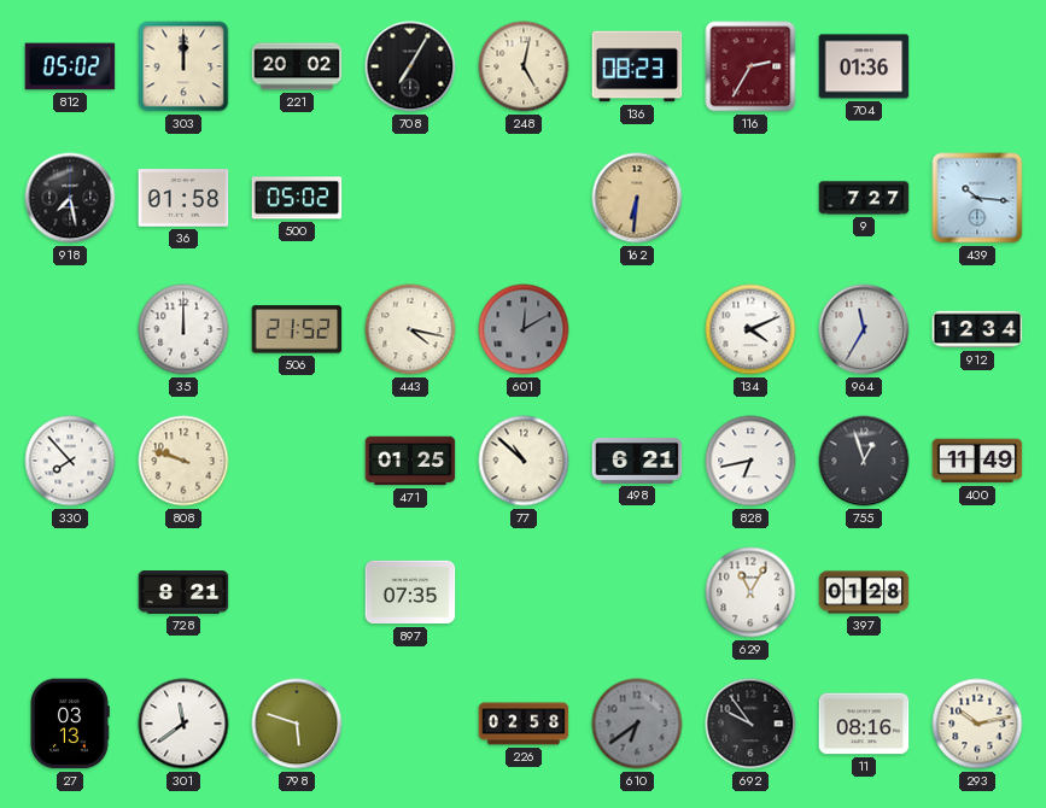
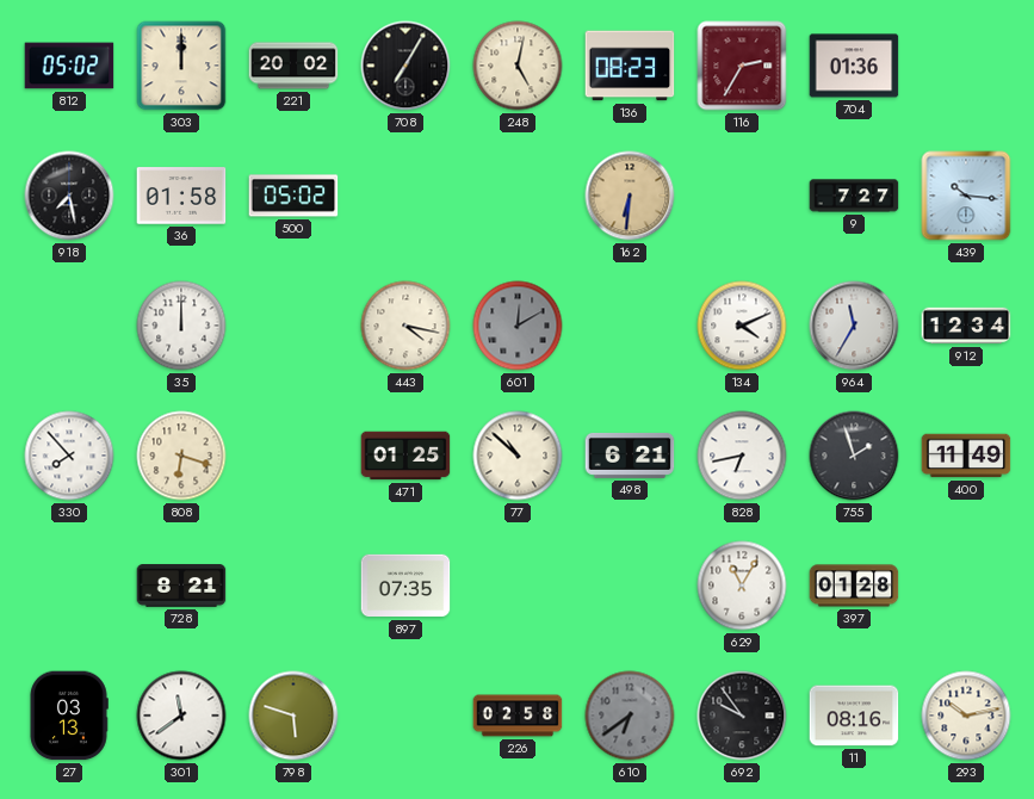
506: 21:52 -> none
808: 9:48 -> 6:18
755: 12:57 -> 1:57
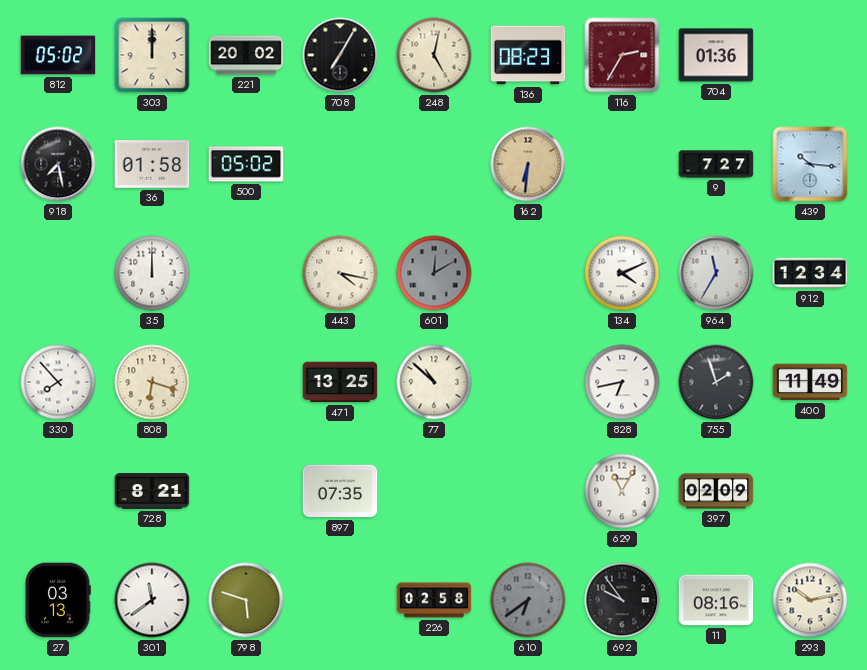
471: 01:25 -> 13:25
498: 6:21 -> none
397: 01:28 -> 02:09
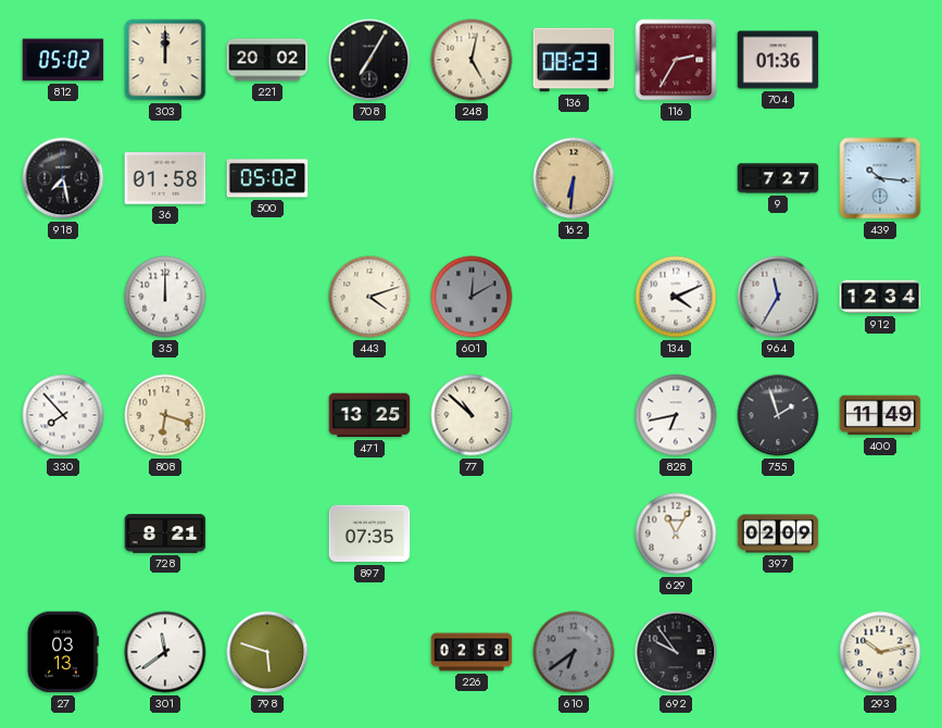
443: 4:17 -> 4:12
11: 08:16 -> none
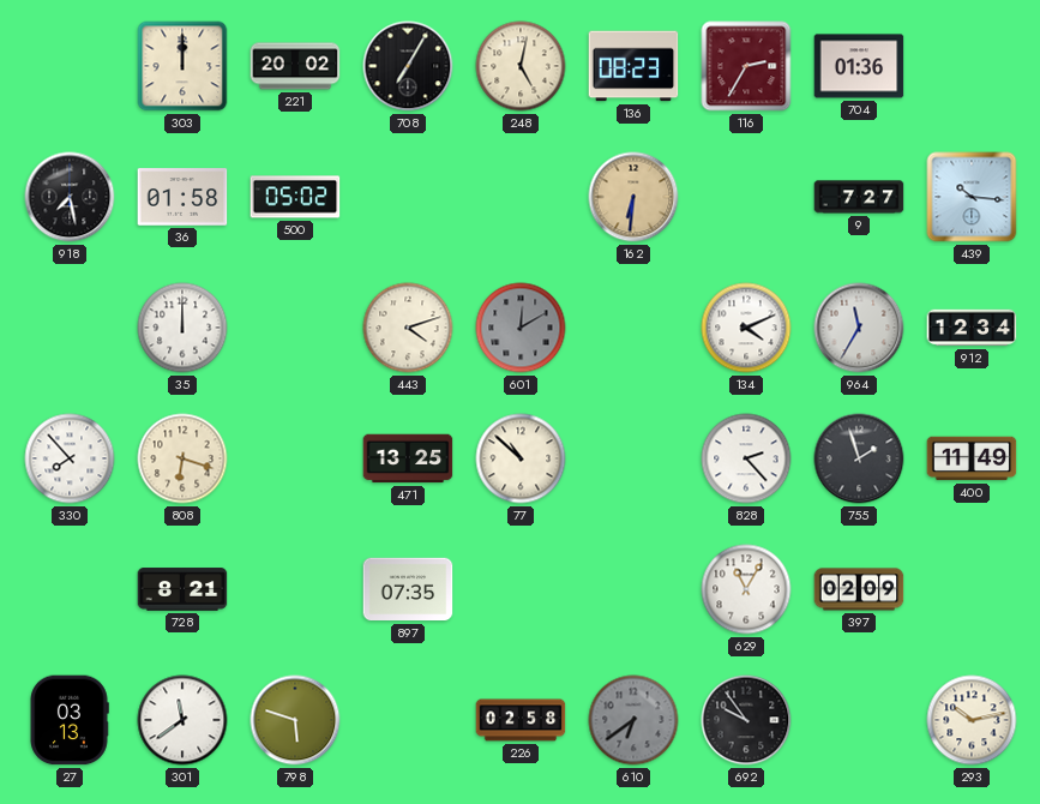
812: 05:02 -> none
828: 6:43 -> 2:23
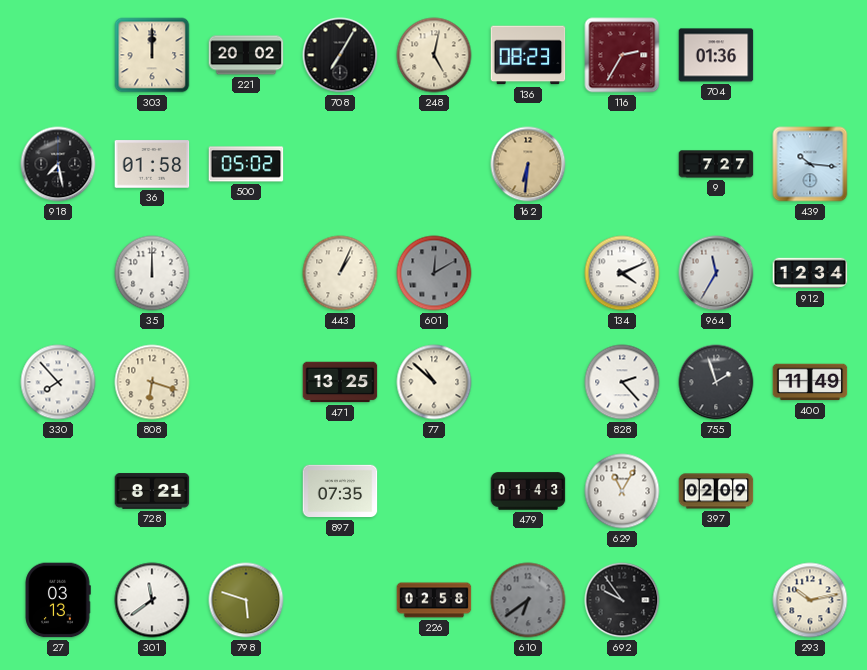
443: 4:12 -> 1:04
479: none -> 01:43
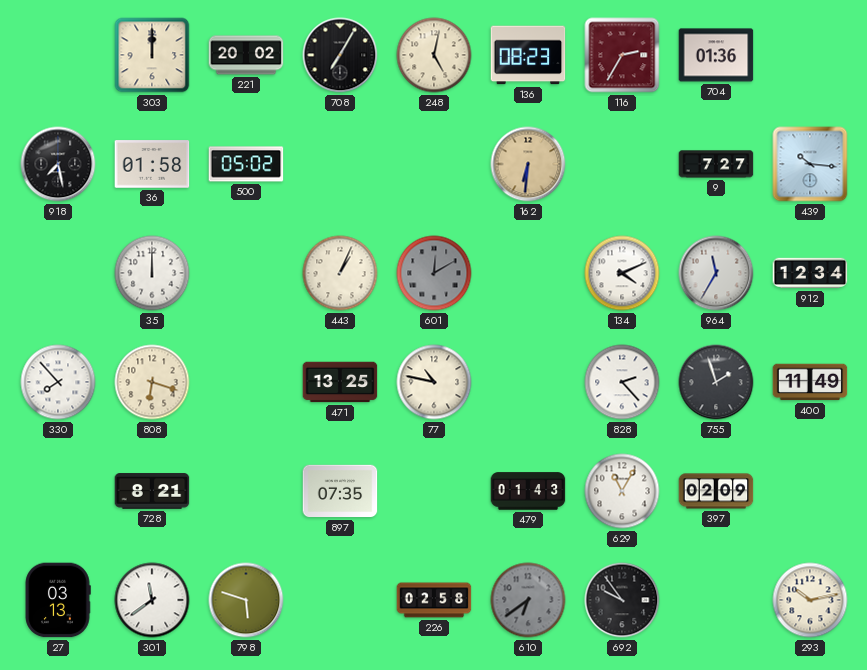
77: 10:52 -> 10:47
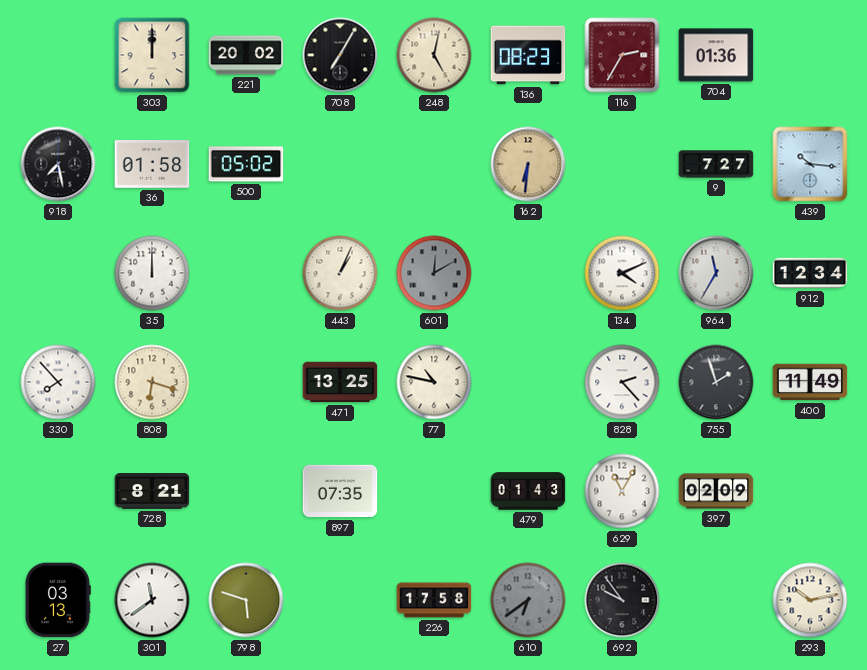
226: 02:58 -> 17:58
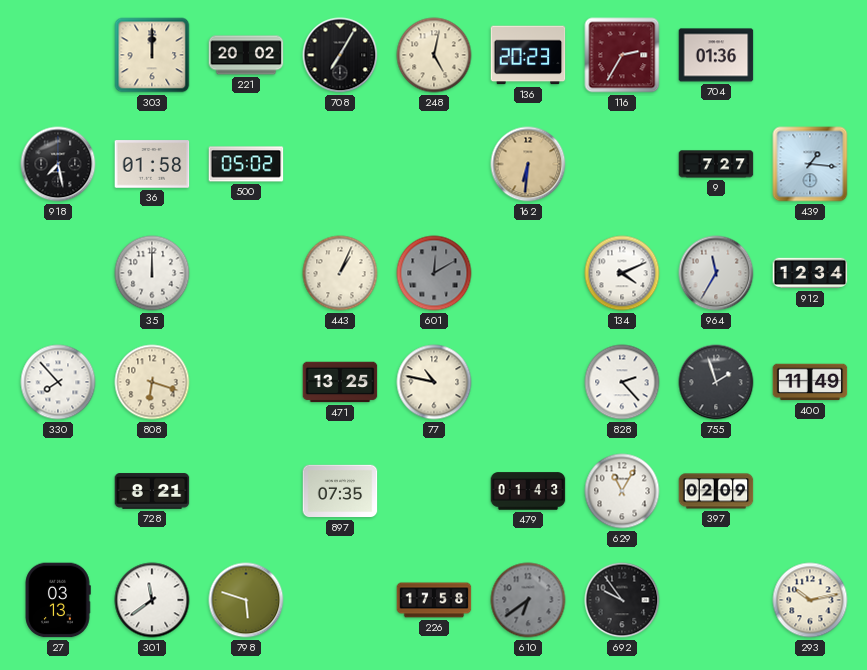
136: 08:23 -> 20:23
439: 10:16 -> 1:16
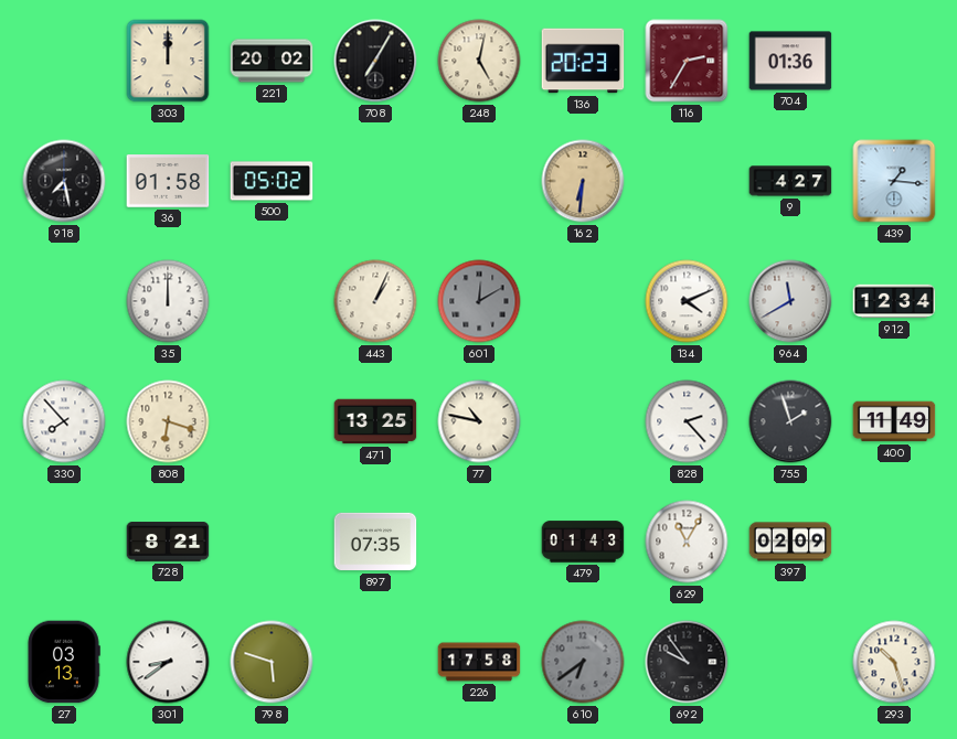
9: 7:27 -> 4:27
964: 11:35 -> 11:40
301: 11:39 -> 8:39
293: 10:13 -> 10:27
